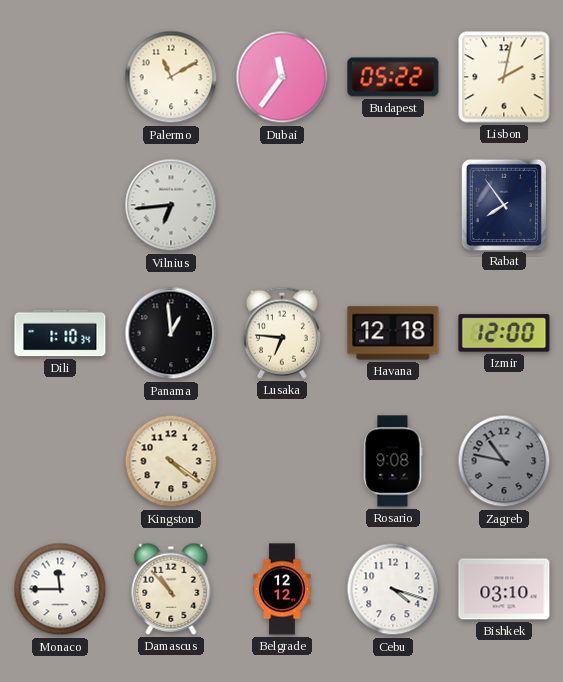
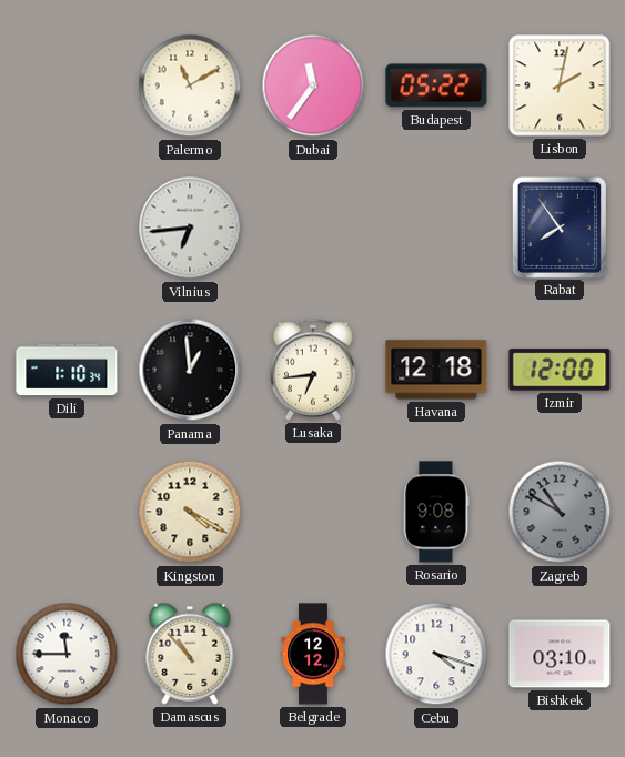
Lusaka: 6:46 -> 6:44
Kingston: 4:21 -> 4:20
Zagreb: 10:47 -> 10:50
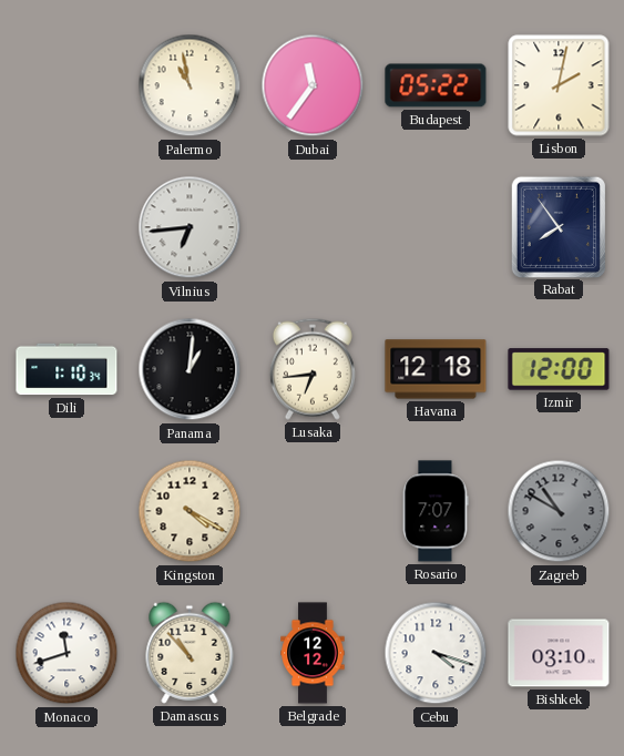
Palermo: 11:10 -> 10:58
Panama: 12:59 -> 1:01
Rosario: 9:08 -> 7:07
Monaco: 11:45 -> 11:42
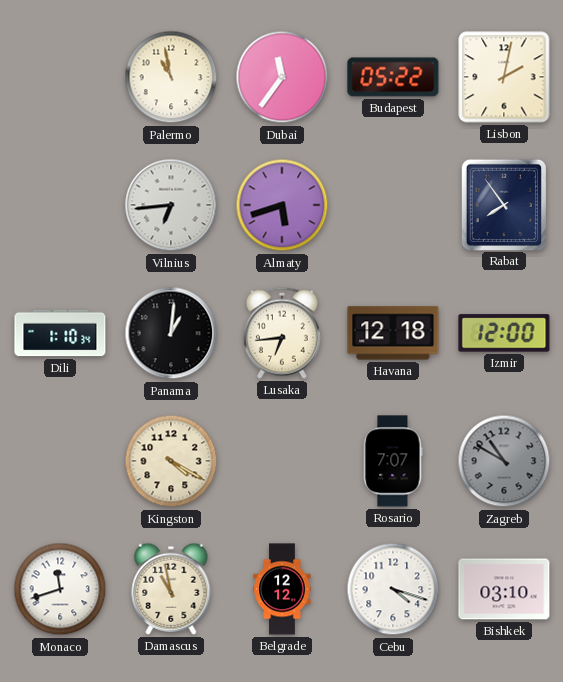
Almaty: none -> 5:42
Damascus: 10:53 -> 10:58
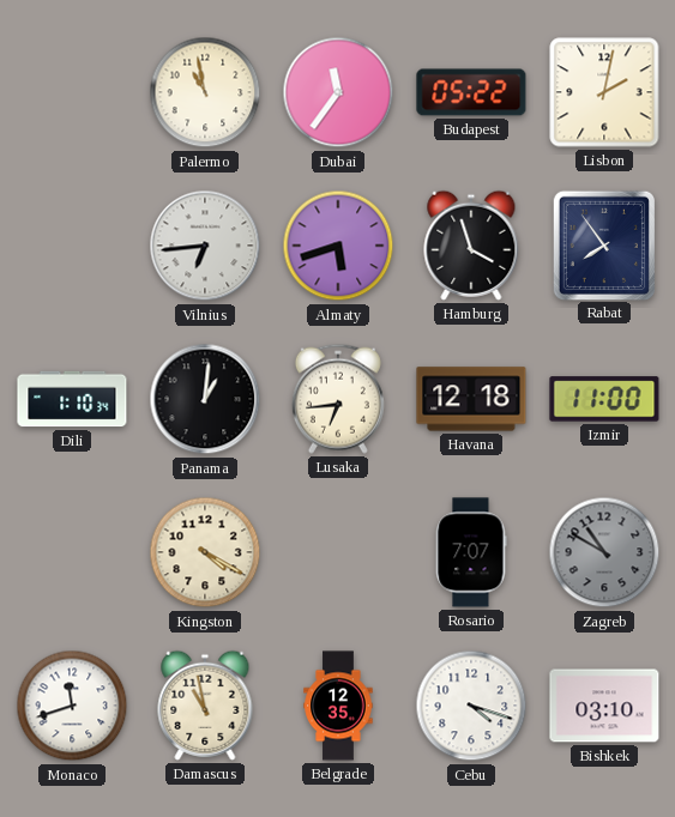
Hamburg: none -> 3:57
Izmir: 12:00 -> 11:00
Belgrade: 12:12 -> 12:35
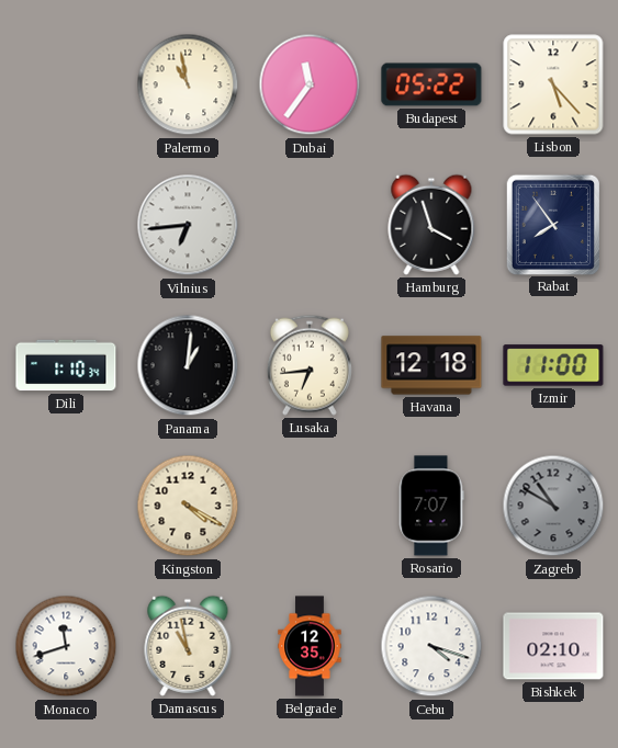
Lisbon: 2:02 -> 5:23
Almaty: 5:42 -> none
Bishkek: 03:10 -> 02:10
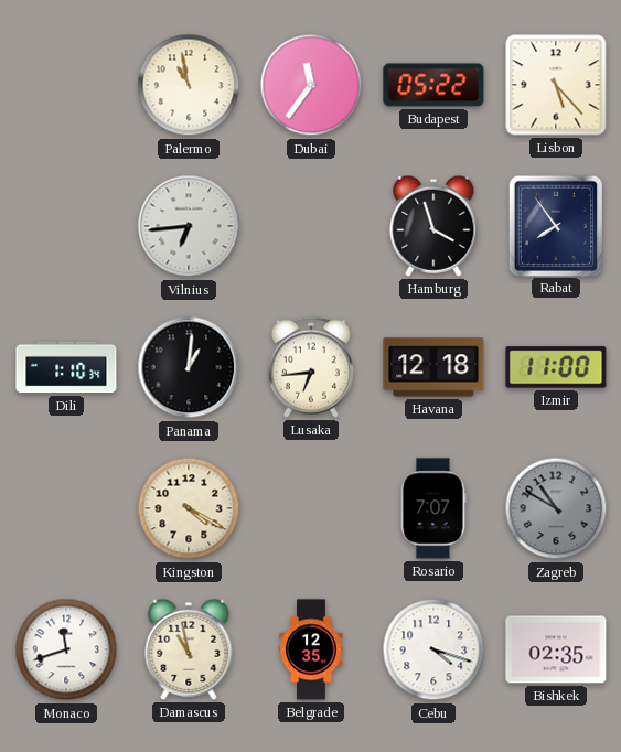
Bishkek: 02:10 -> 02:35
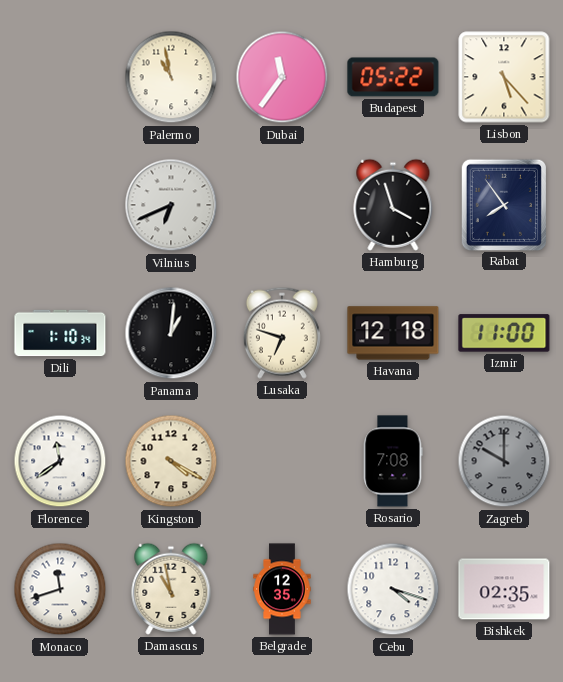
Vilnius: 6:44 -> 6:41
Lusaka: 6:44 -> 6:48
Florence: none -> 11:39
Rosario: 7:07 -> 7:08
Zagreb: 10:50 -> 10:00
